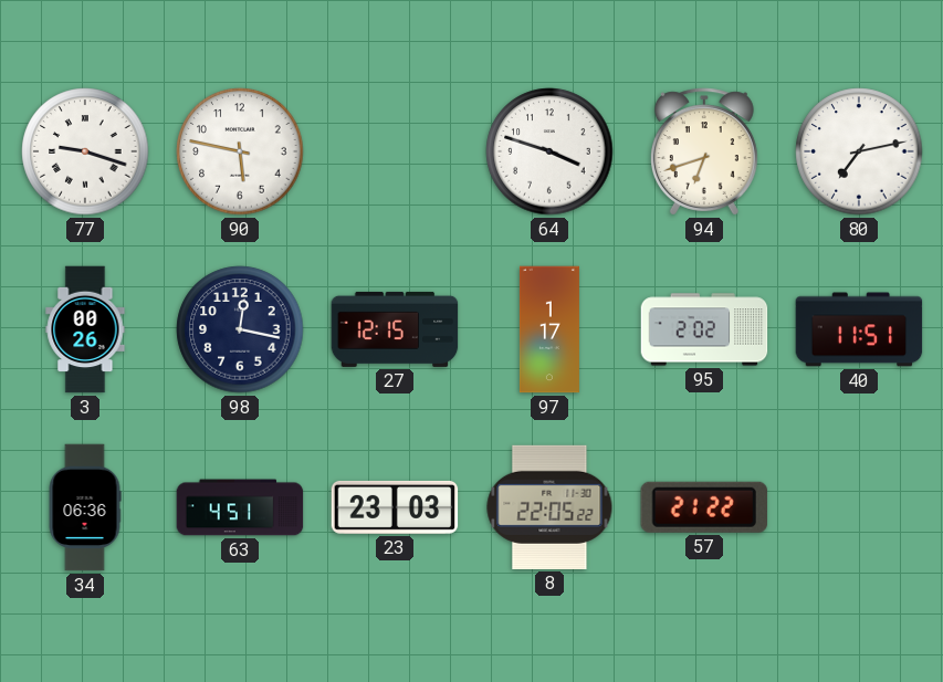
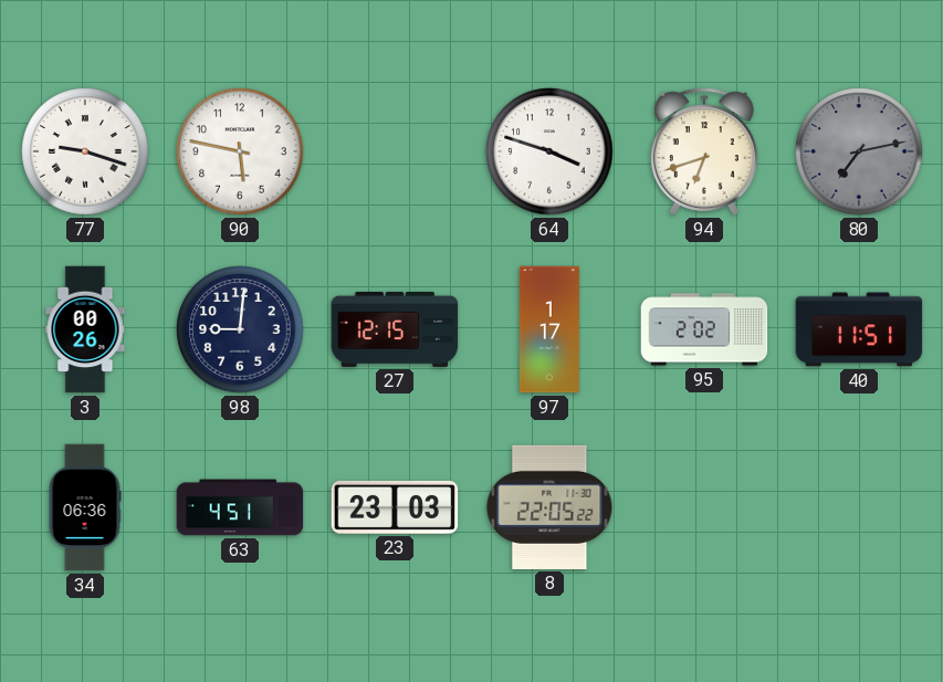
80 dial: white -> grey
98: 12:17 -> 9:01
57: 21:22 -> none
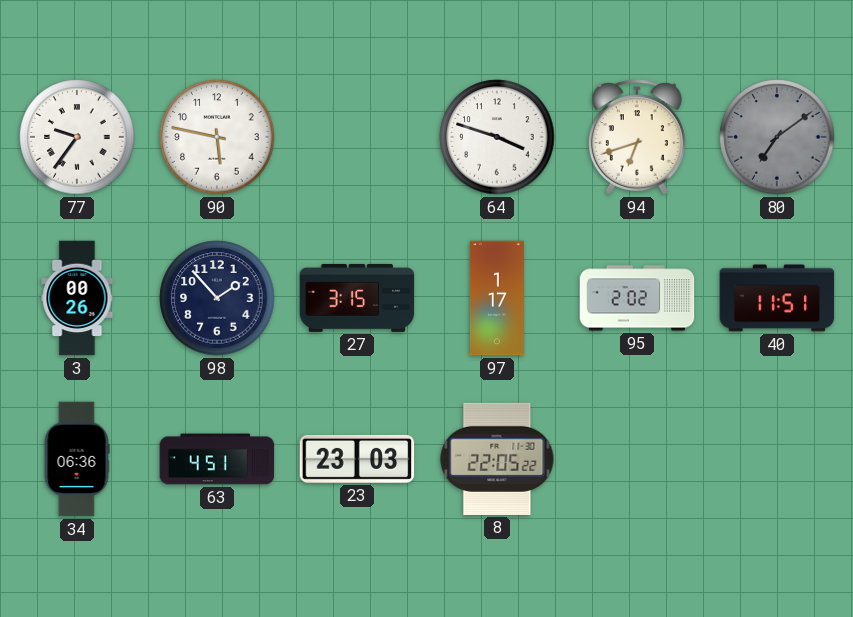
77: 9:18 -> 9:36
80: 7:13 -> 7:09
98: 9:01 -> 1:53
27: 12:15 -> 3:15
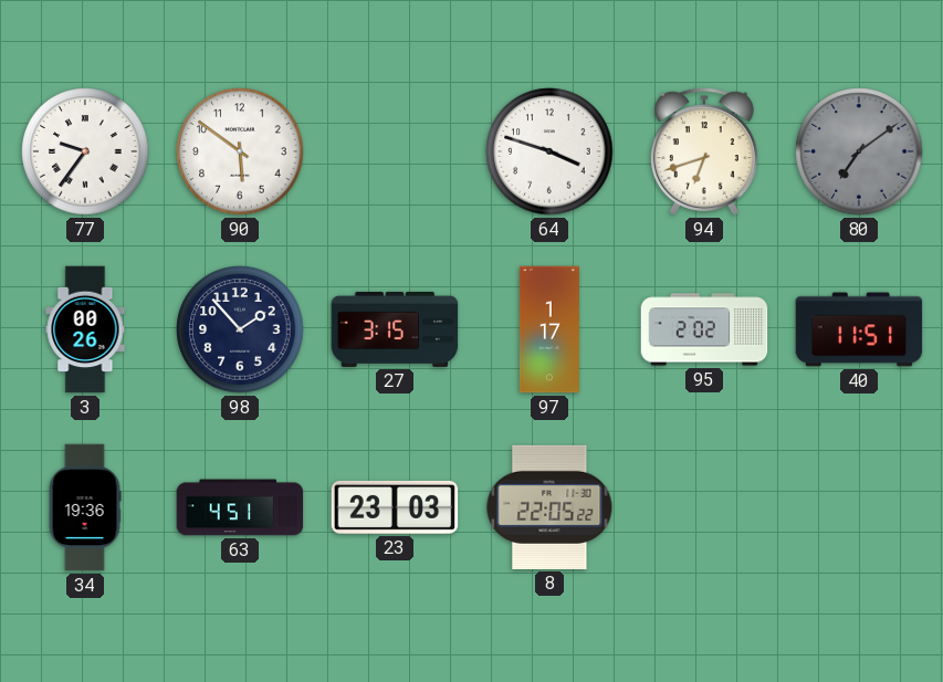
90: 5:47 -> 5:51
34: 06:36 -> 19:36
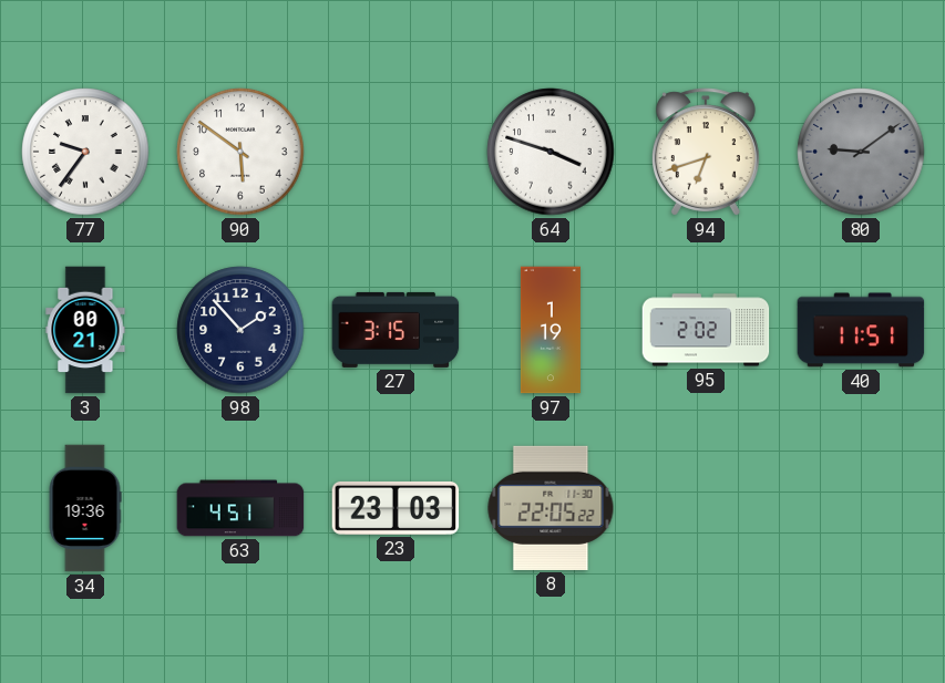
80: 7:09 -> 9:09
3: 00:26 -> 00:21
97: 1:17 -> 1:19
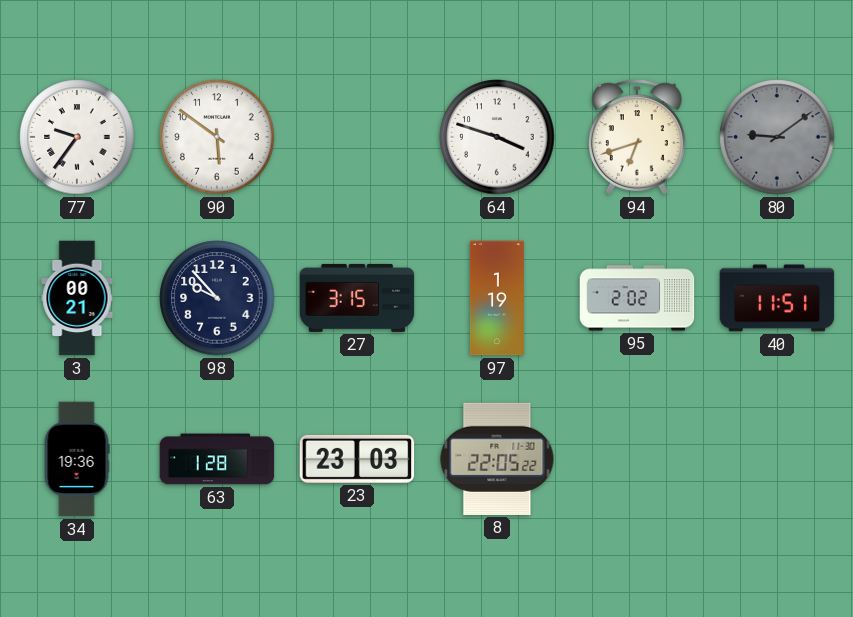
98: 1:53 -> 9:53
63: 4:51 -> 1:28
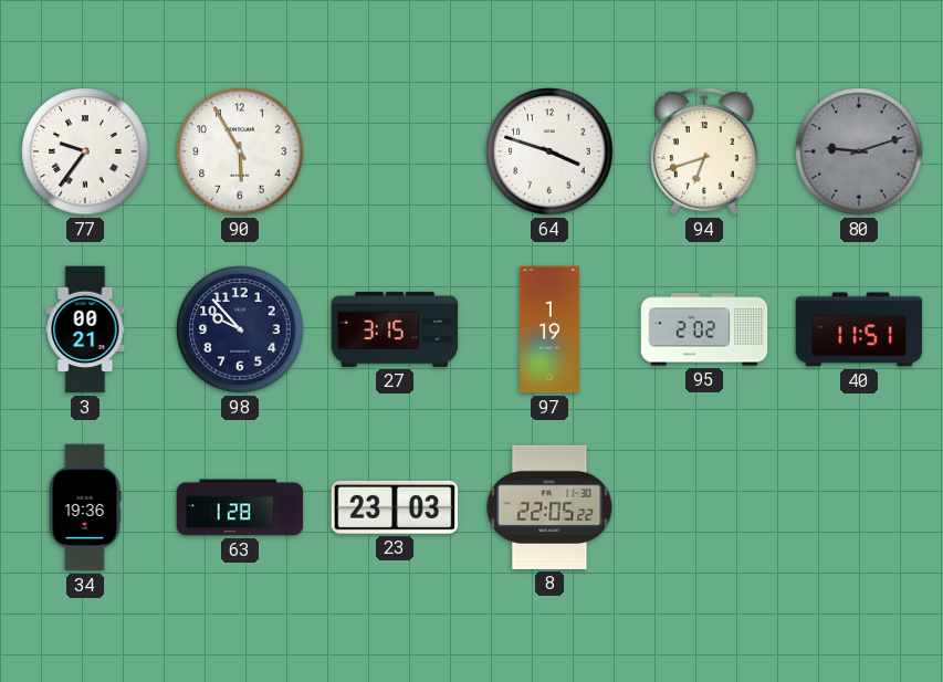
90: 5:51 -> 5:55
80: 9:09 -> 9:12
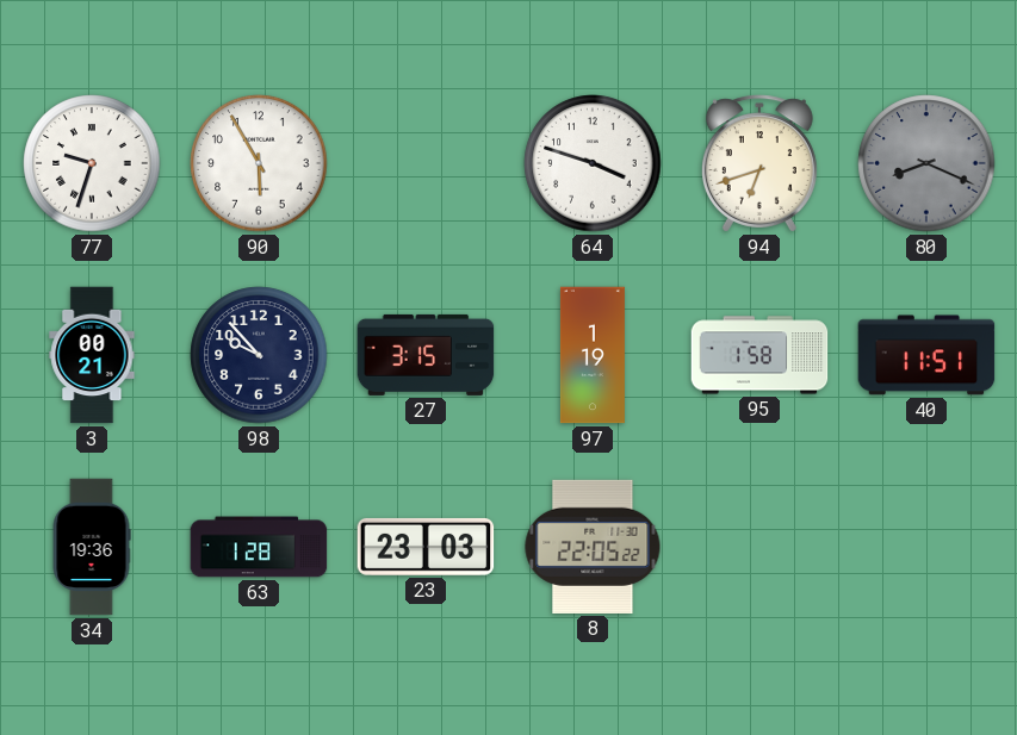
77: 9:36 -> 9:33
80: 9:12 -> 8:19
95: 2:02 -> 1:58
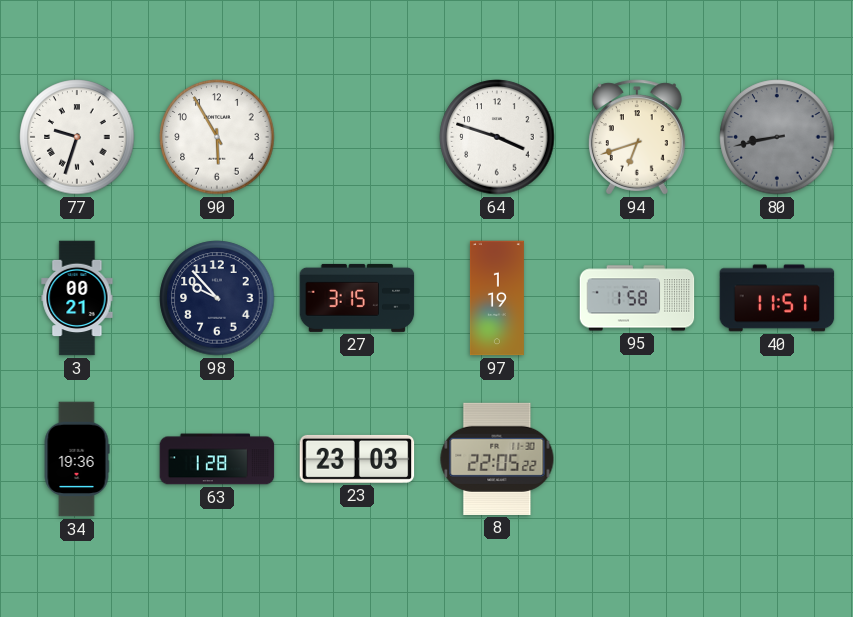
80: 8:19 -> 8:43
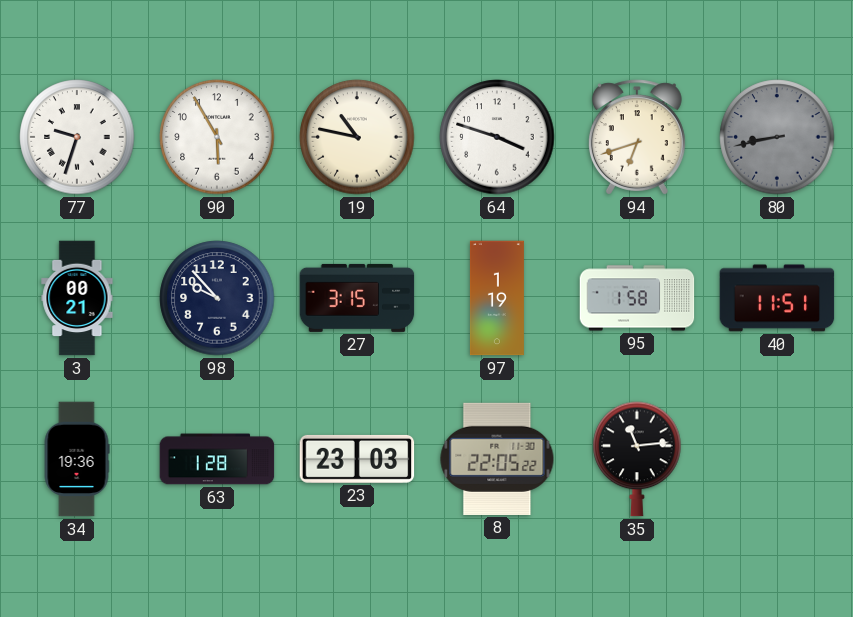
19: none -> 10:47
35: none -> 11:14
